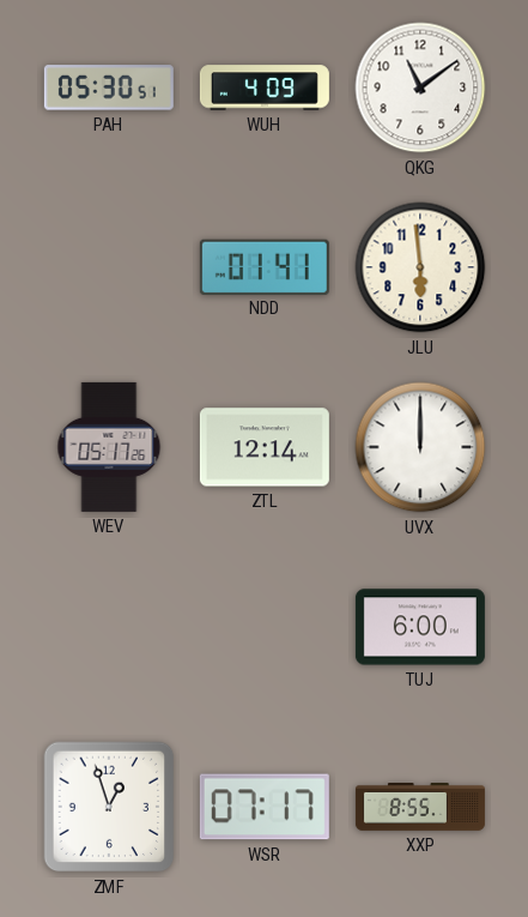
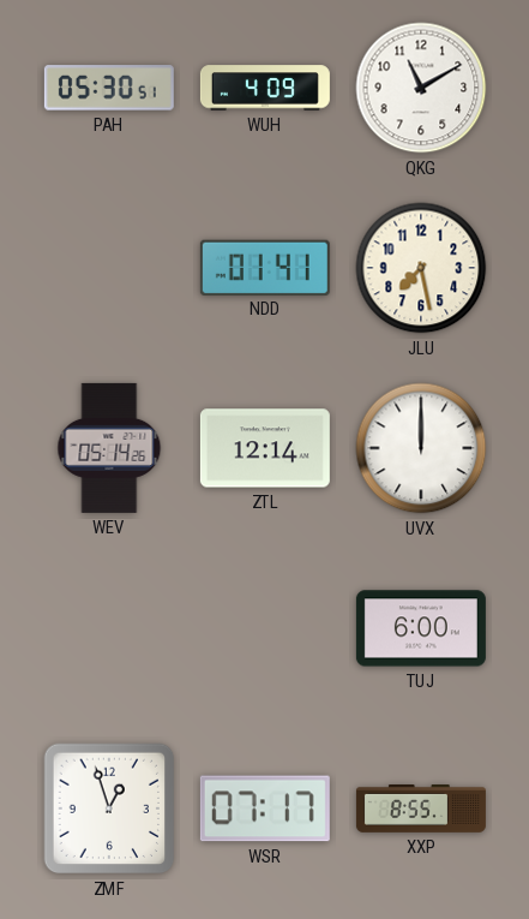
QKG: 11:09 -> 11:10
JLU: 5:59 -> 7:28
WEV: 05:17 -> 05:14
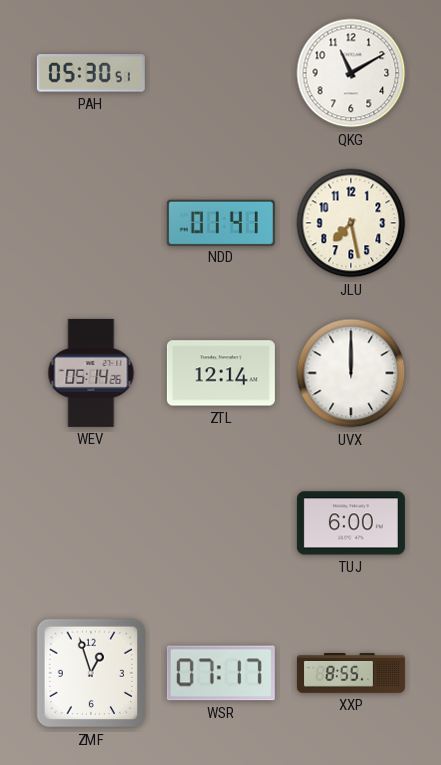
WUH: 4:09 -> none
